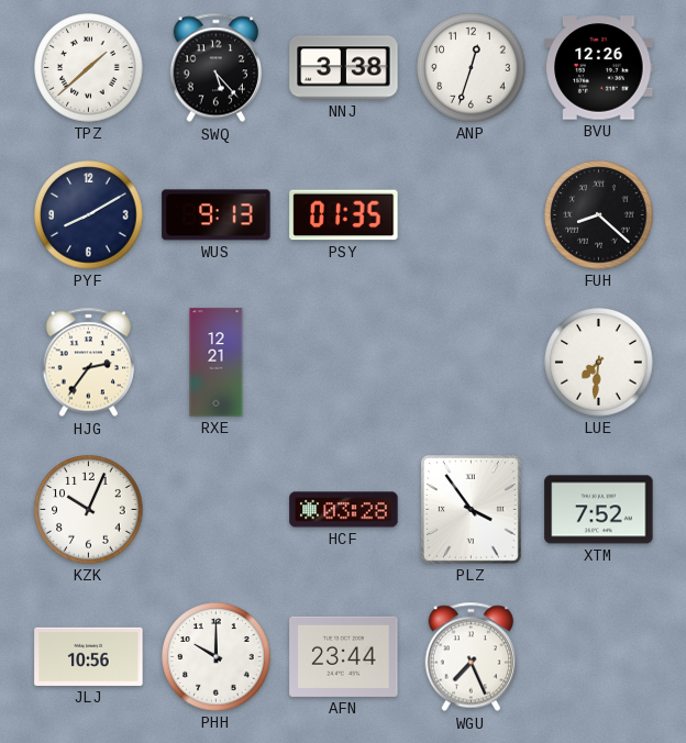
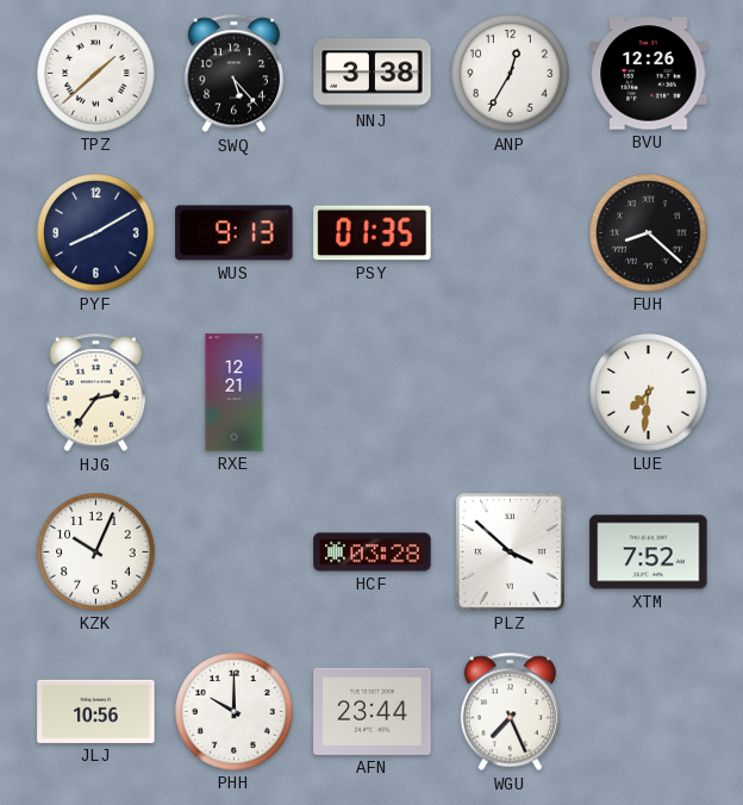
ANP: 12:33 -> 12:35
PLZ: 3:54 -> 3:52
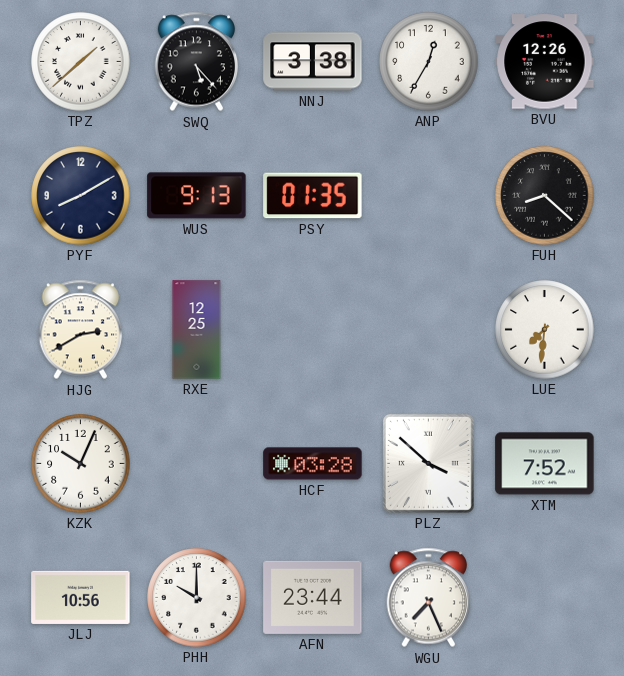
HJG: 2:36 -> 2:40
RXE: 12:21 -> 12:25
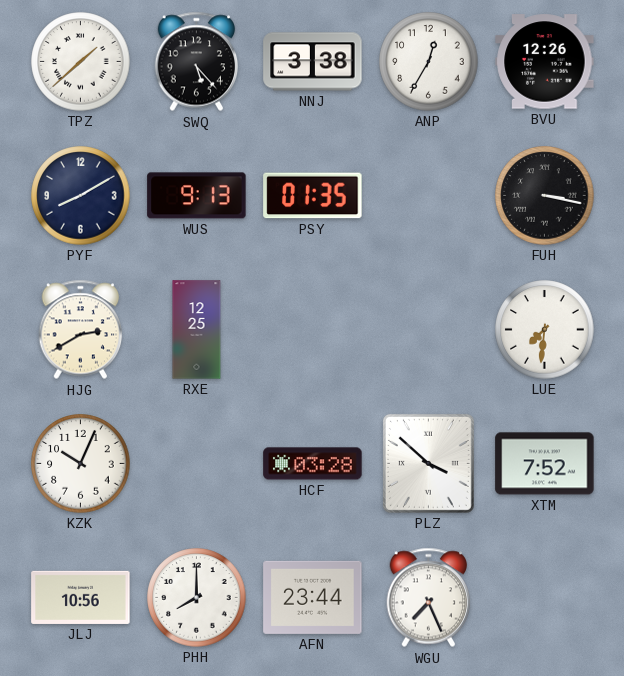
FUH: 8:22 -> 3:17
PHH: 10:00 -> 8:00
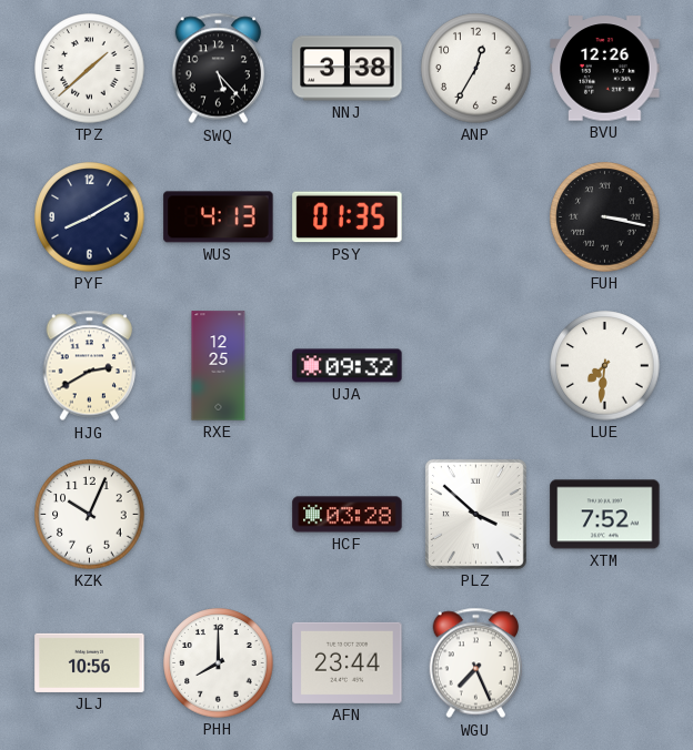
WUS: 9:13 -> 4:13
UJA: none -> 09:32
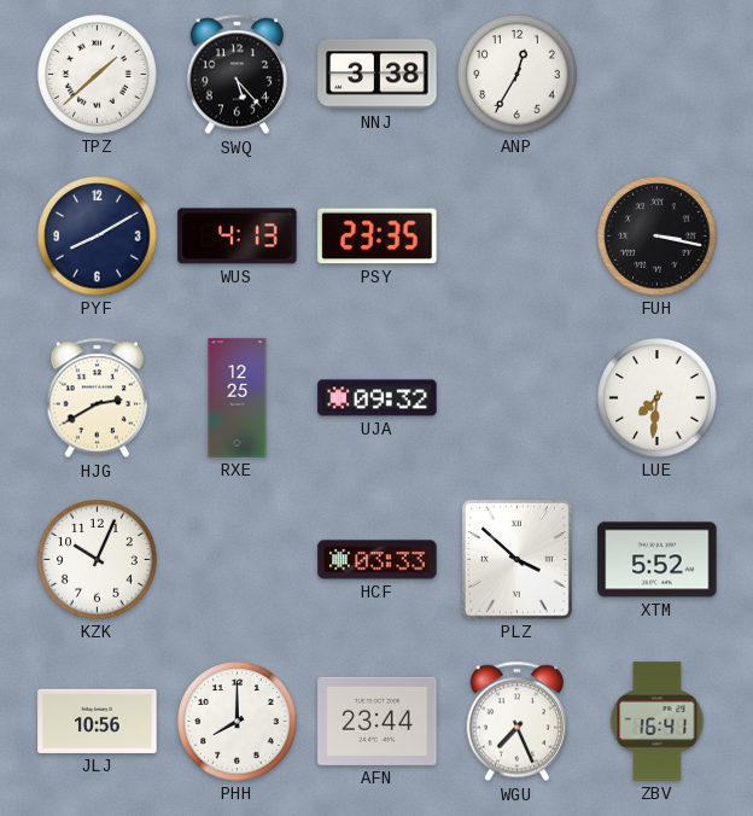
BVU: 12:26 -> none
PSY: 01:35 -> 23:35
HCF: 03:28 -> 03:33
XTM: 7:52 -> 5:52
ZBV: none -> 16:41
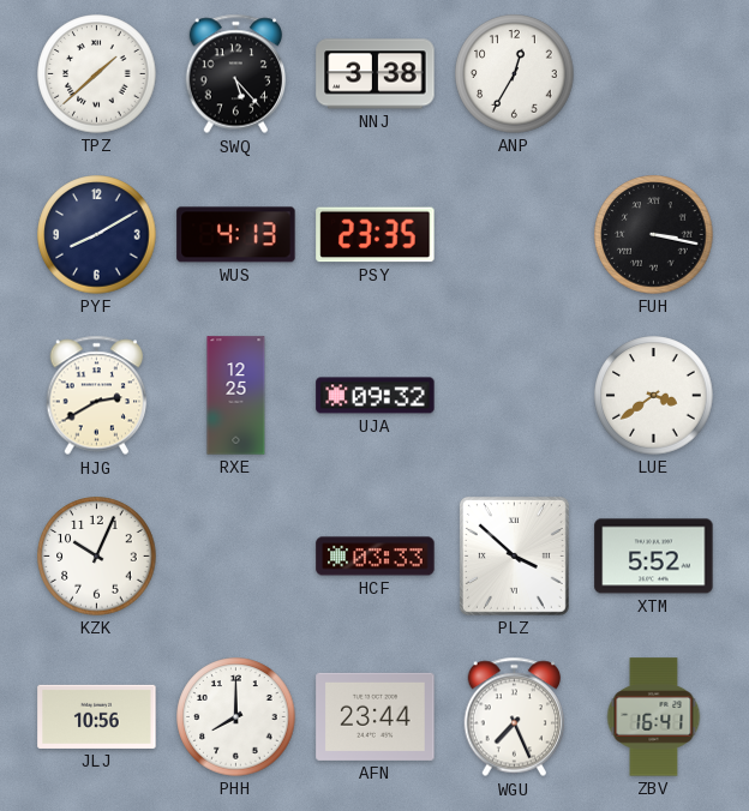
LUE: 7:31 -> 3:39
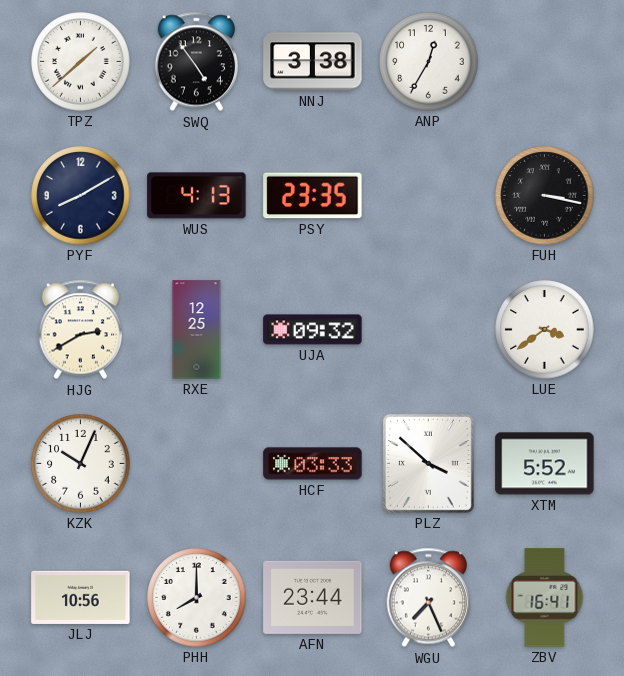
SWQ: 5:23 -> 4:54
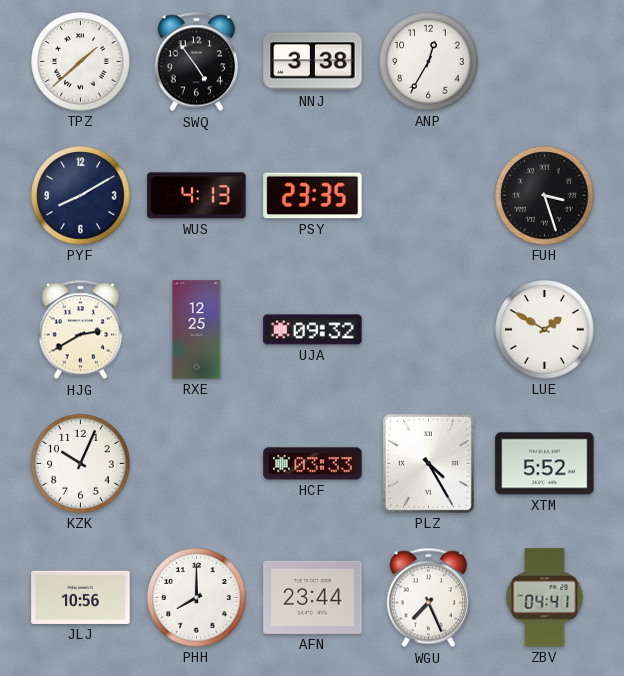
FUH: 3:17 -> 3:27
LUE: 3:39 -> 1:50
PLZ: 3:52 -> 4:25
ZBV: 16:41 -> 04:41
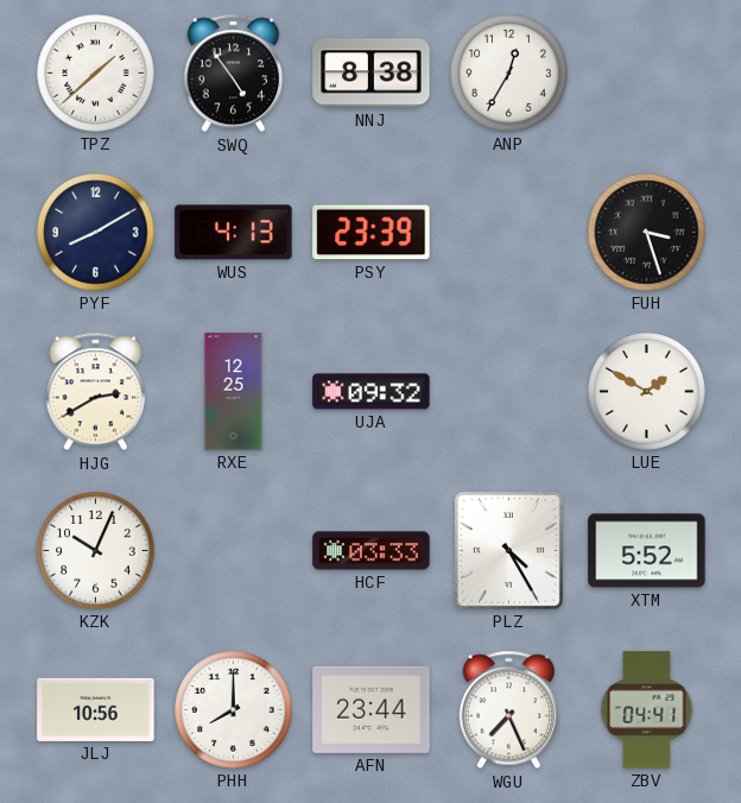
NNJ: 3:38 -> 8:38
PSY: 23:35 -> 23:39
